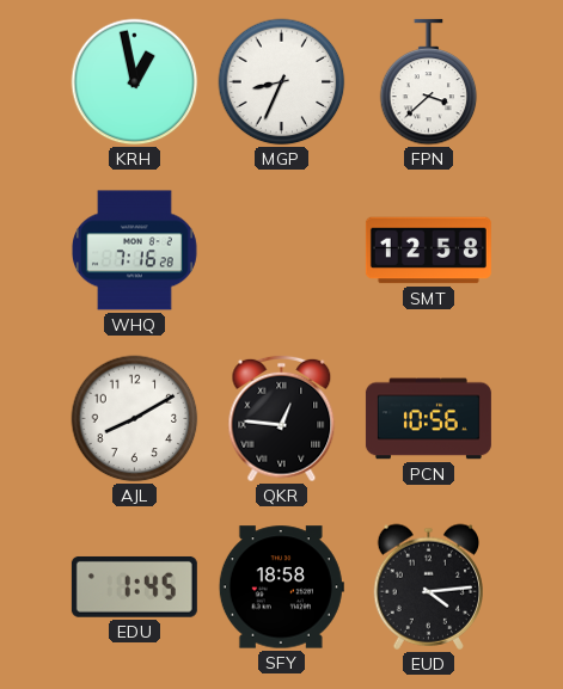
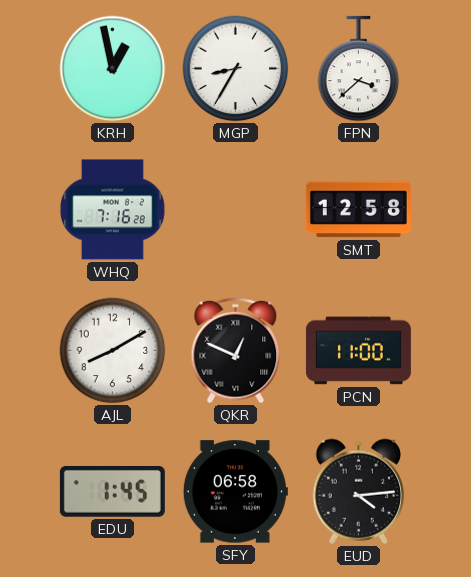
MGP: 8:34 -> 8:35
QKR: 12:46 -> 12:49
PCN: 10:56 -> 11:00
SFY: 18:58 -> 06:58
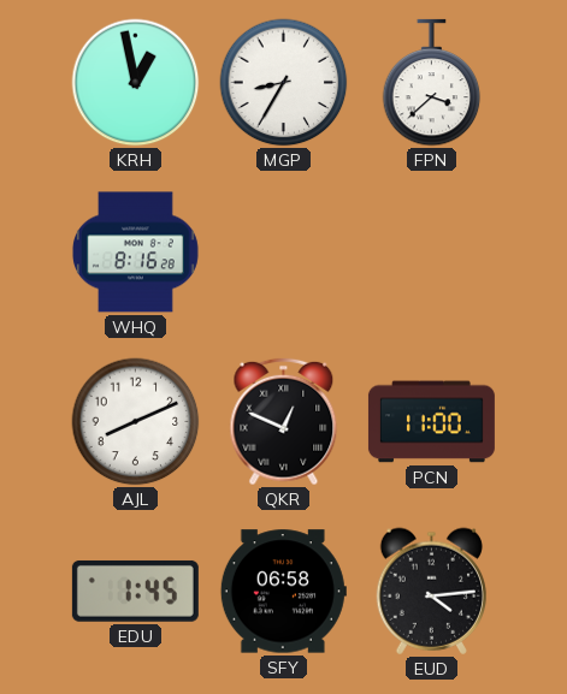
WHQ: 7:16 -> 8:16
SMT: 12:58 -> none
AJL: 8:10 -> 8:11
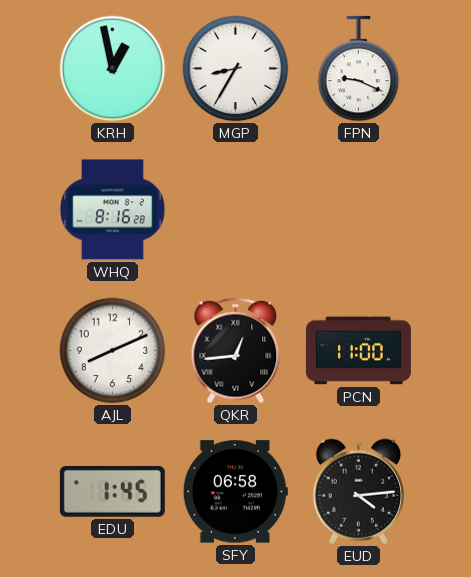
FPN: 3:38 -> 9:19
QKR: 12:49 -> 12:44
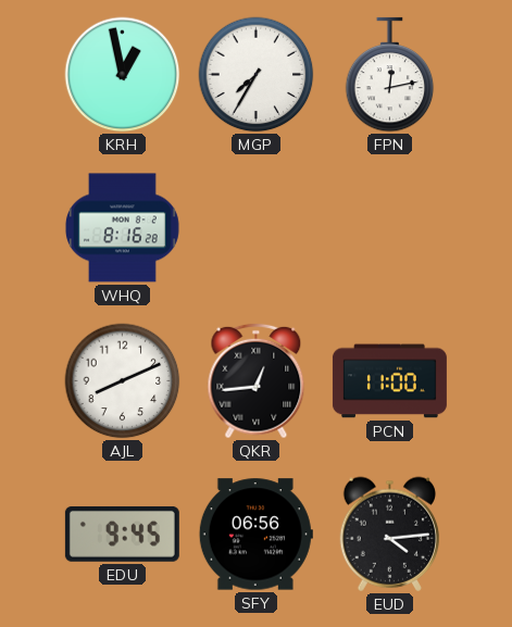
MGP: 8:35 -> 7:35
FPN: 9:19 -> 12:13
EDU: 1:45 -> 9:45
SFY: 06:58 -> 06:56
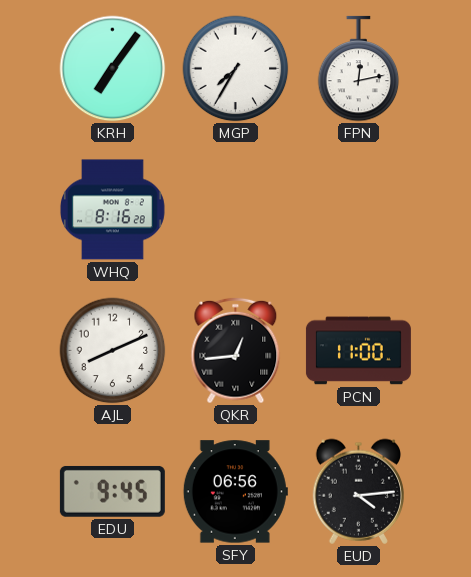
KRH: 12:58 -> 7:06
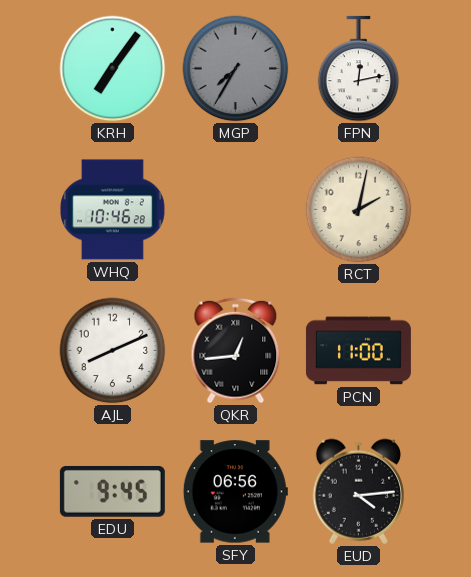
MGP dial: white -> grey
WHQ: 8:16 -> 10:46
RCT: none -> 2:02
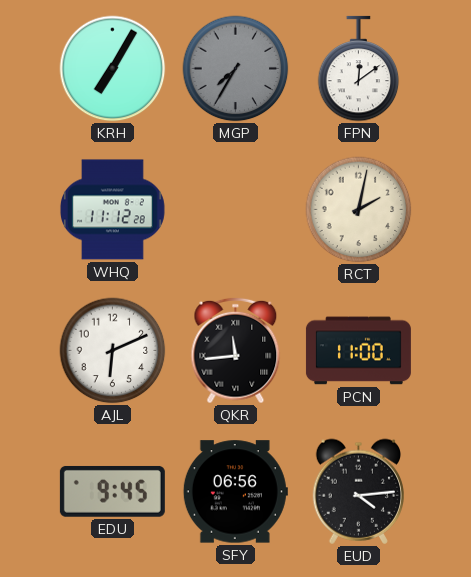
KRH: 7:06 -> 7:05
FPN: 12:13 -> 12:09
WHQ: 10:46 -> 11:12
AJL: 8:11 -> 6:11
QKR: 12:44 -> 11:44
